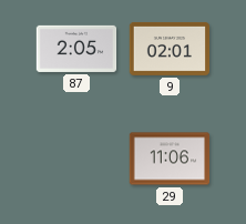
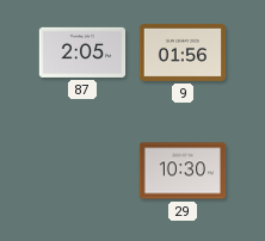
9: 02:01 -> 01:56
29: 11:06 -> 10:30
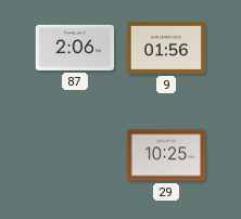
87: 2:05 -> 2:06
29: 10:30 -> 10:25
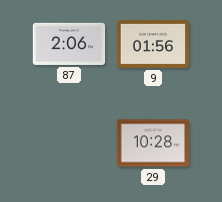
29: 10:25 -> 10:28
